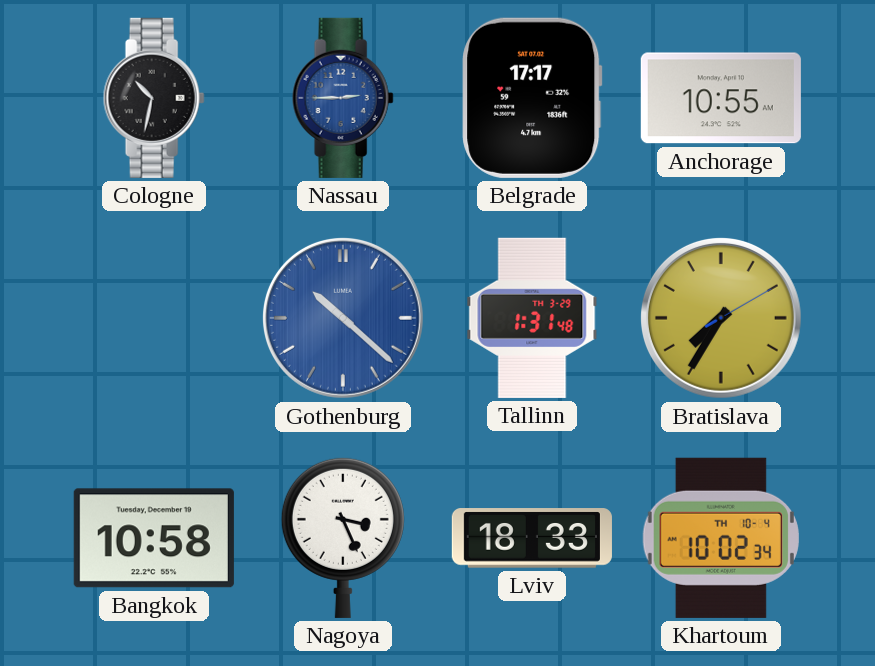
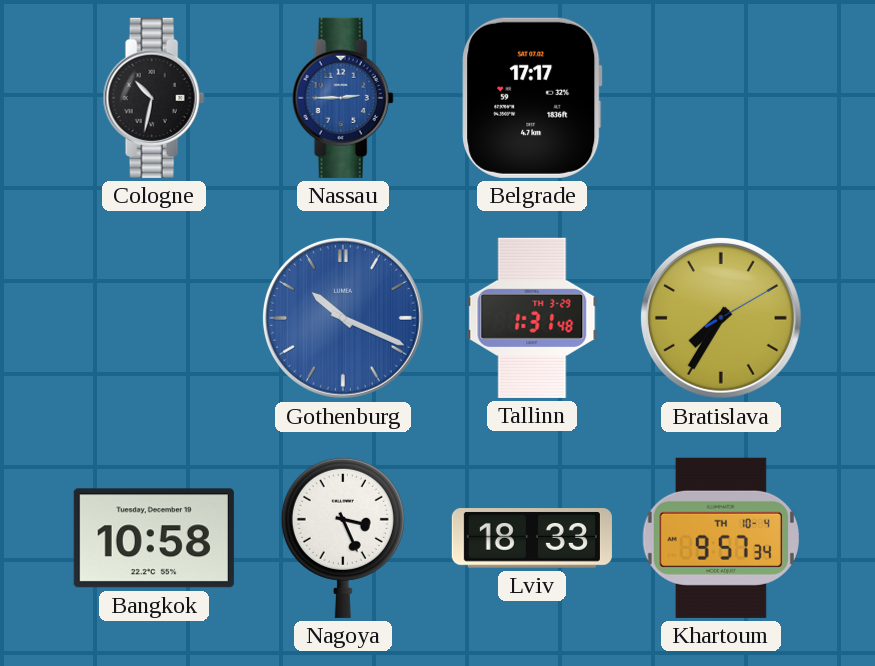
Anchorage: 10:55 -> none
Gothenburg: 10:22 -> 10:19
Khartoum: 10:02 -> 9:57
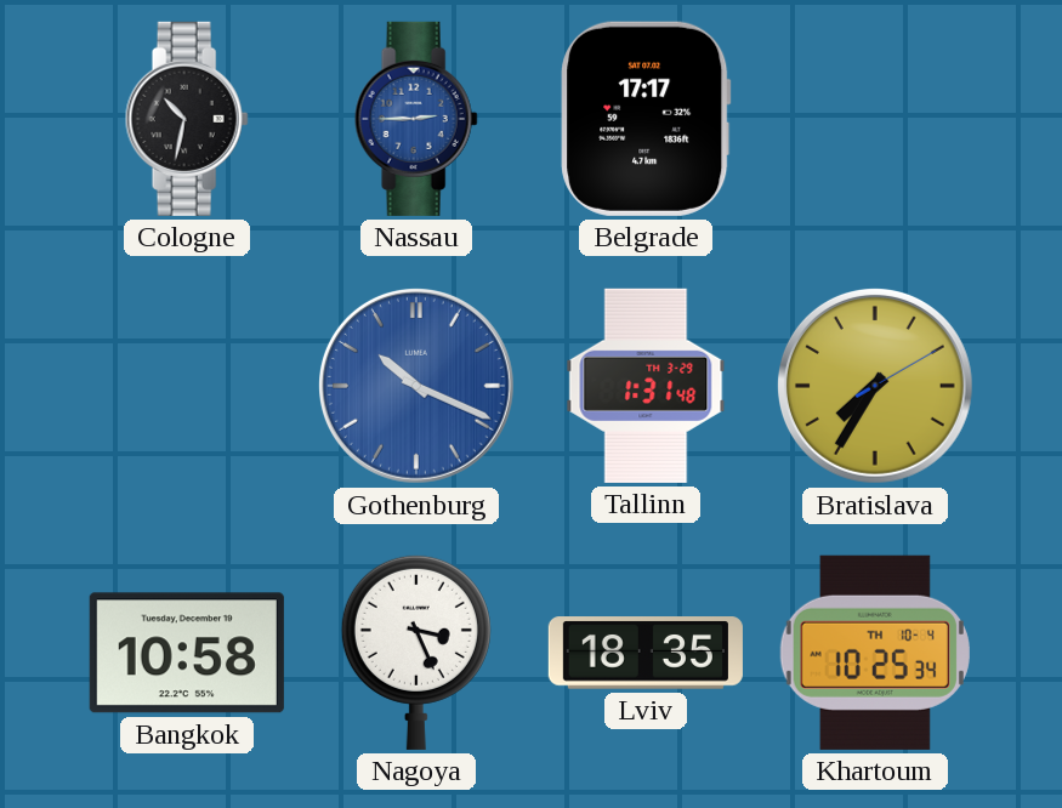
Lviv: 18:33 -> 18:35
Khartoum: 9:57 -> 10:25
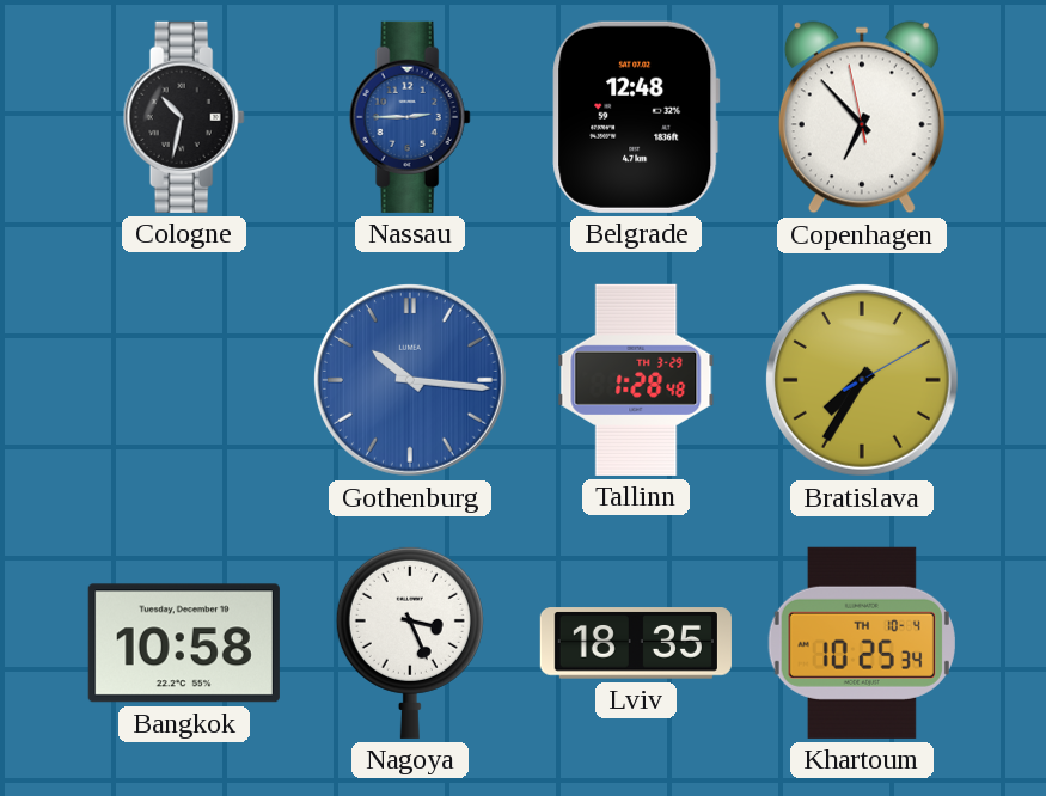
Belgrade: 17:17 -> 12:48
Copenhagen: none -> 6:52
Gothenburg: 10:19 -> 10:16
Tallinn: 1:31 -> 1:28
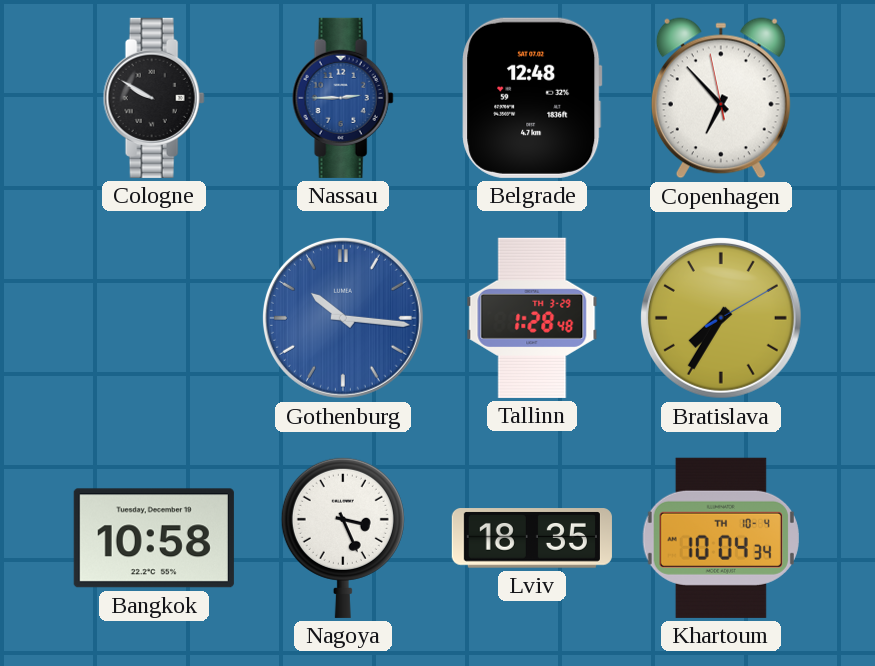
Cologne: 10:32 -> 9:50
Khartoum: 10:25 -> 10:04
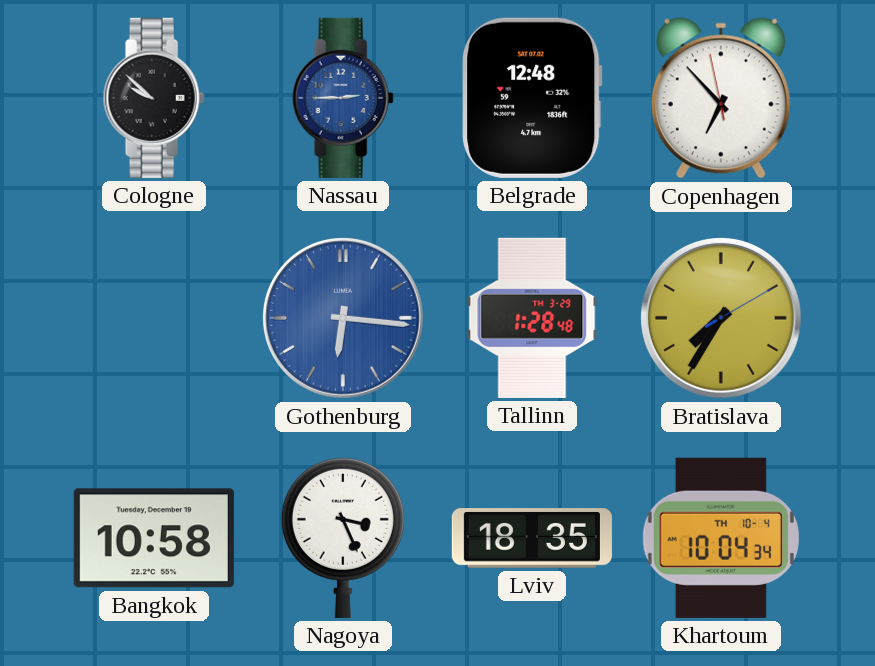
Cologne: 9:50 -> 9:52
Gothenburg: 10:16 -> 6:16
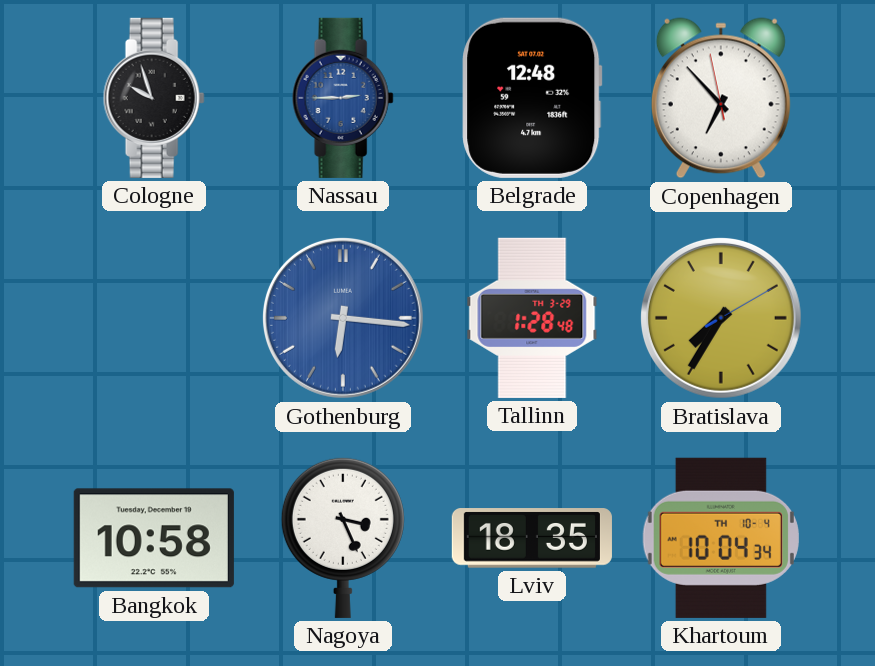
Cologne: 9:52 -> 9:57
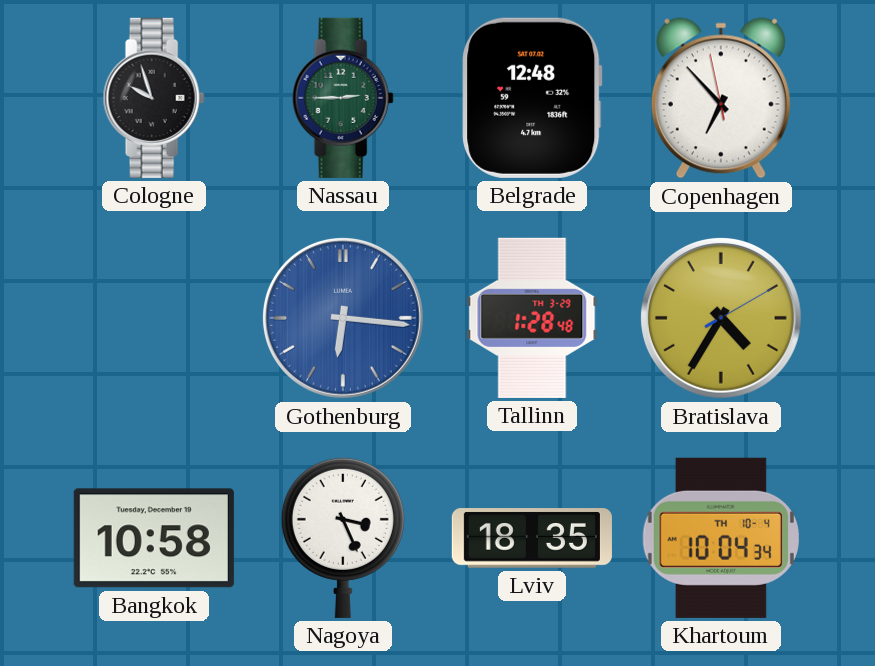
Nassau dial: blue -> green
Bratislava: 7:35 -> 4:35
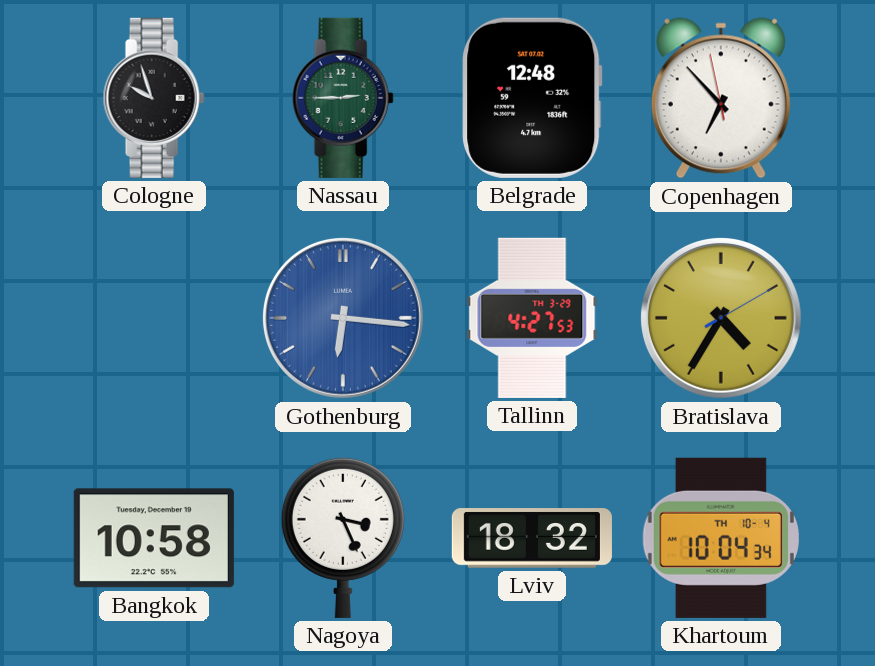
Tallinn: 1:28 -> 4:27
Lviv: 18:35 -> 18:32
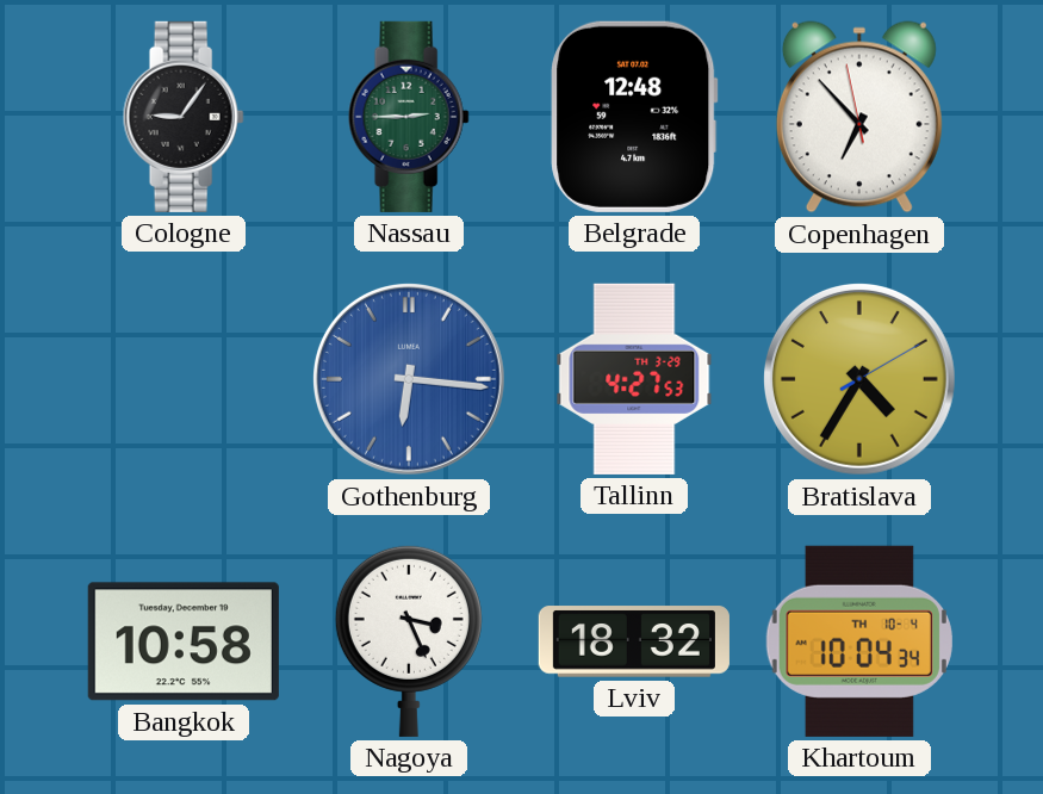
Cologne: 9:57 -> 9:06
